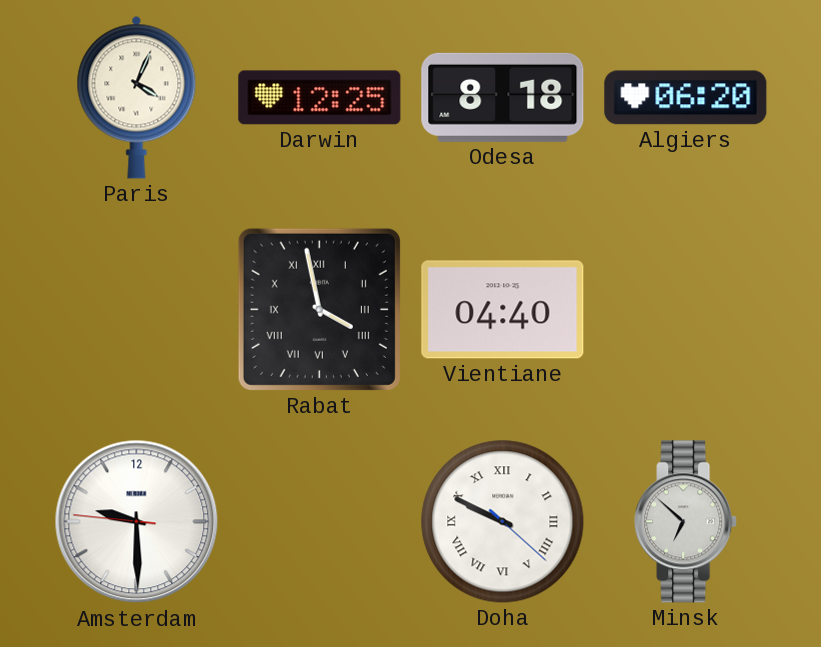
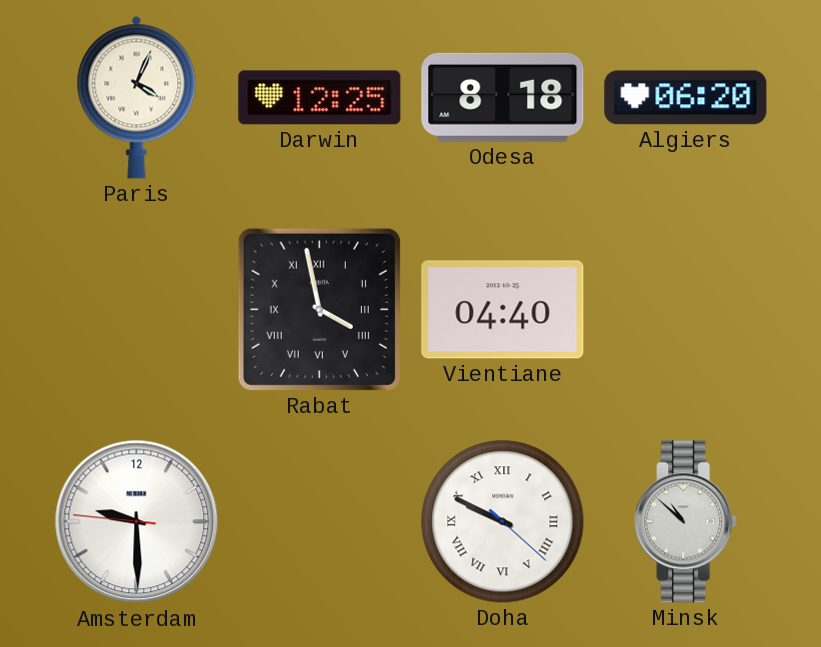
Minsk: 6:52 -> 10:52
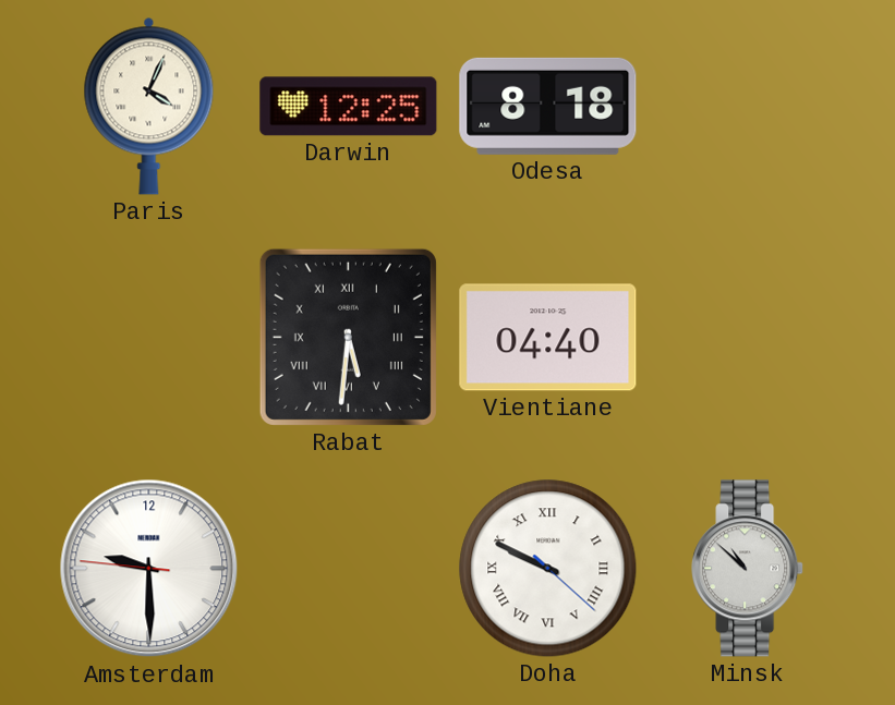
Algiers: 06:20 -> none
Rabat: 3:58 -> 5:31
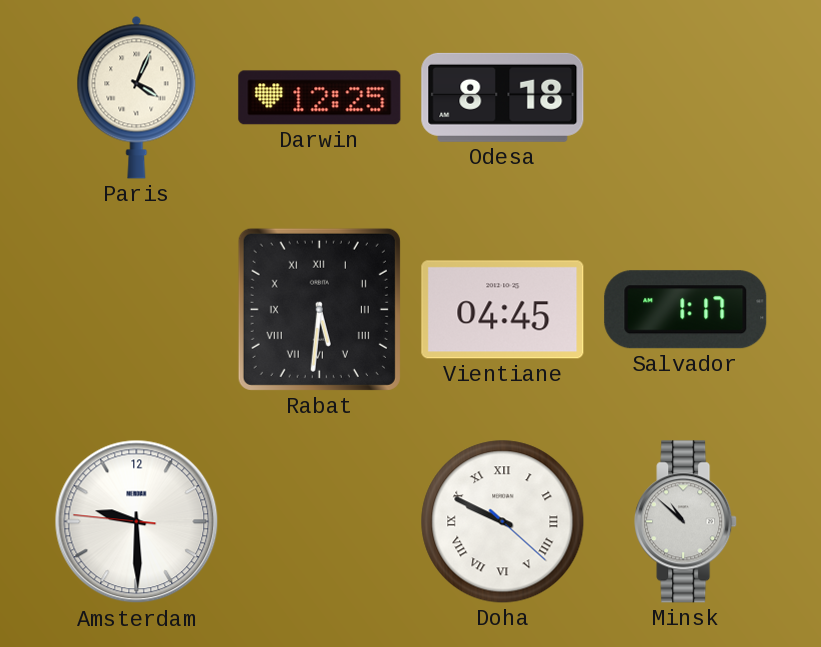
Vientiane: 04:40 -> 04:45
Salvador: none -> 1:17
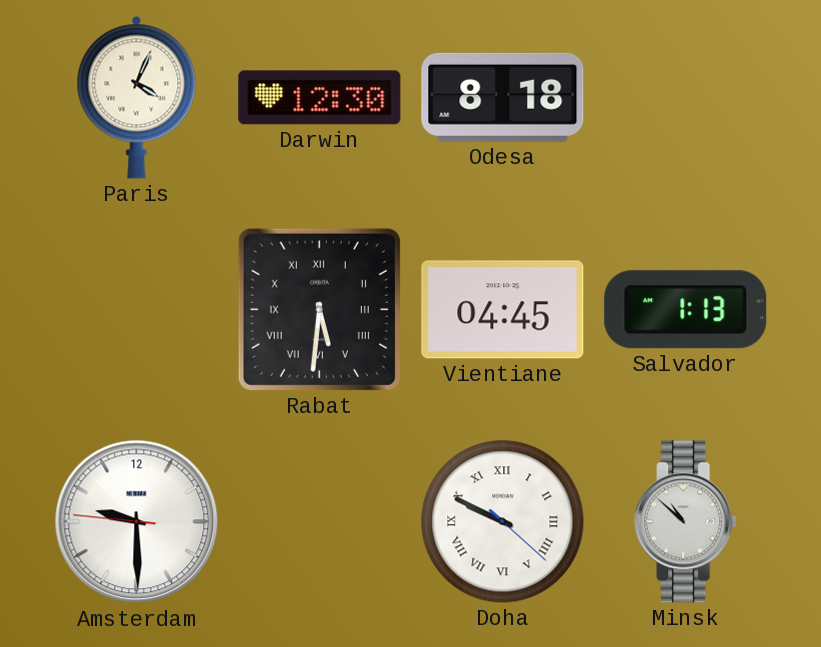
Darwin: 12:25 -> 12:30
Salvador: 1:17 -> 1:13
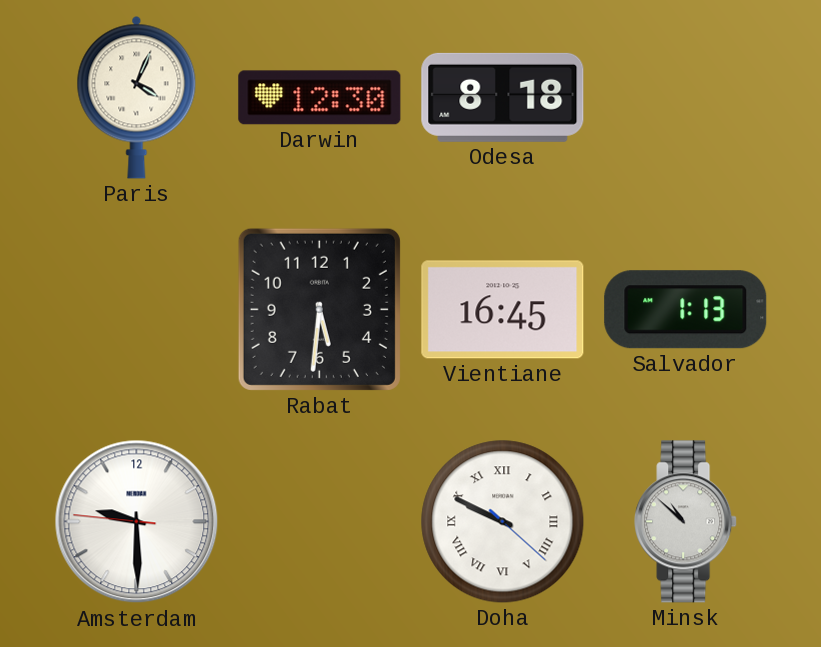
Rabat numerals: Roman -> Arabic
Vientiane: 04:45 -> 16:45
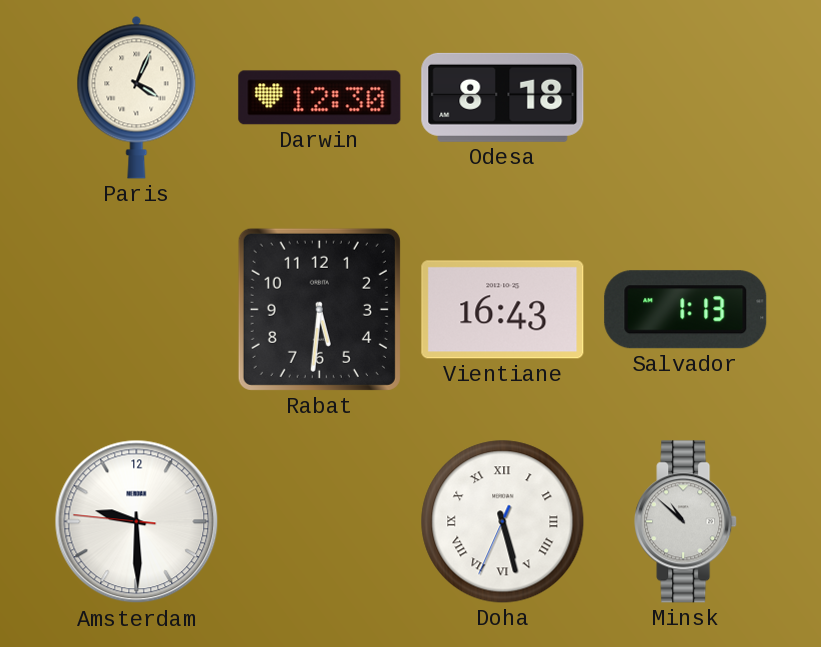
Vientiane: 16:45 -> 16:43
Doha: 9:49 -> 5:27
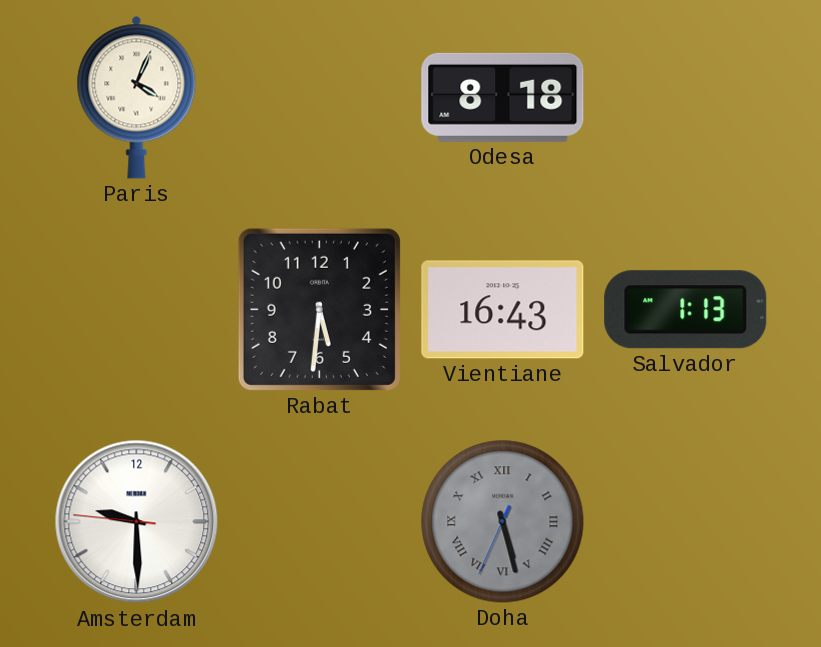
Darwin: 12:30 -> none
Doha dial: white -> grey
Minsk: 10:52 -> none
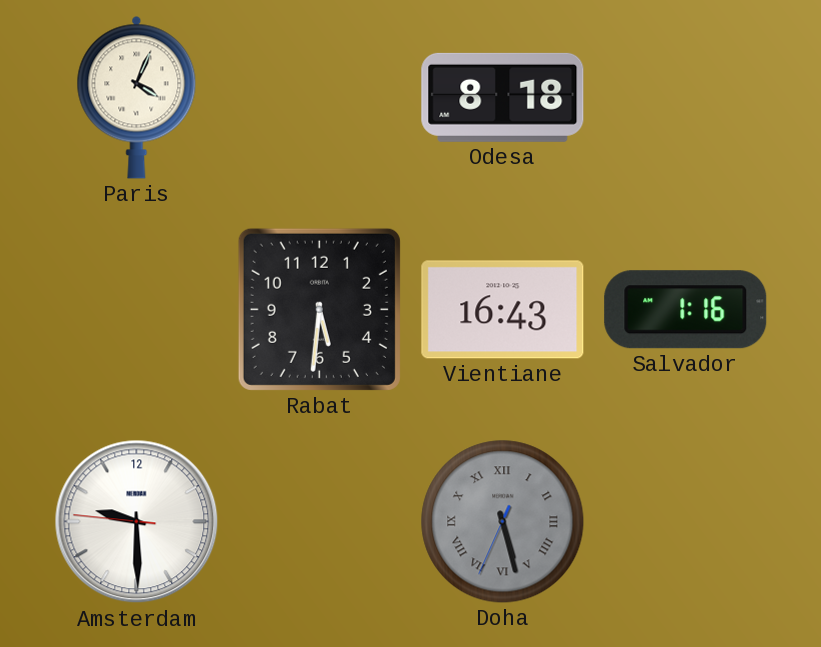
Salvador: 1:13 -> 1:16
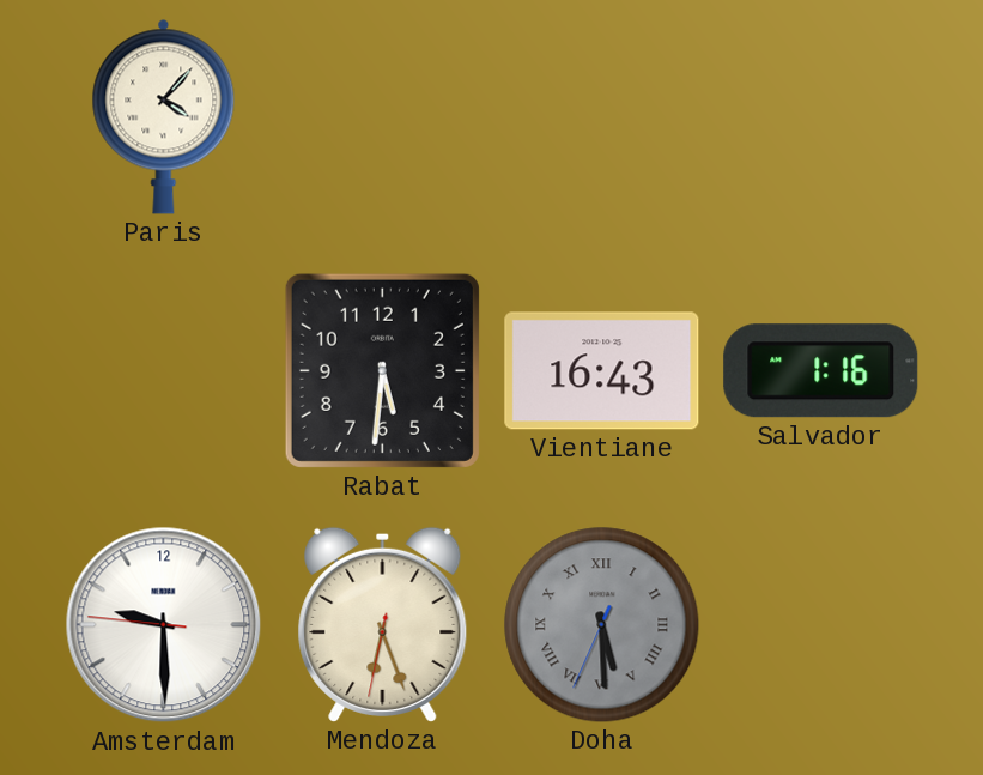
Paris: 4:04 -> 4:07
Odesa: 8:18 -> none
Mendoza: none -> 6:26
Doha: 5:27 -> 5:29
